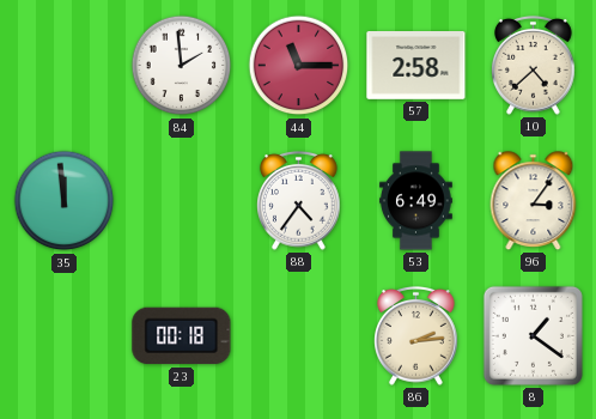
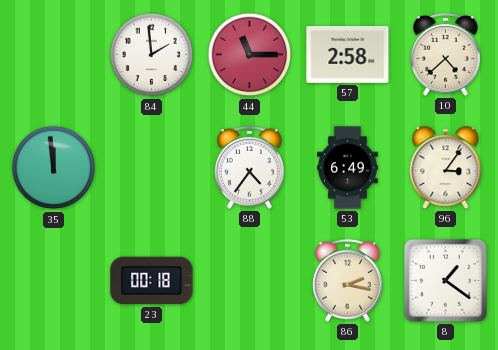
86: 2:14 -> 2:17
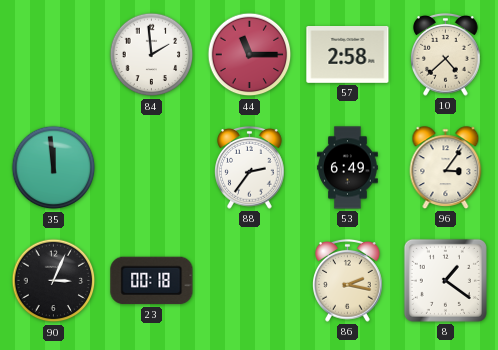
88: 4:36 -> 2:36
90: none -> 3:04
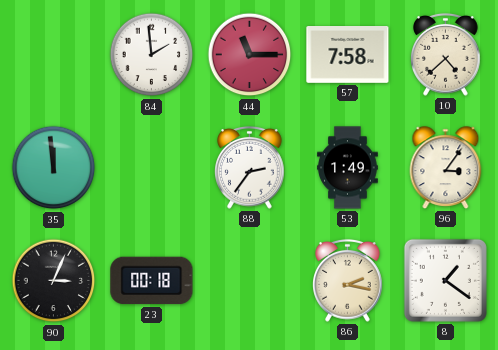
57: 2:58 -> 7:58
53: 6:49 -> 1:49
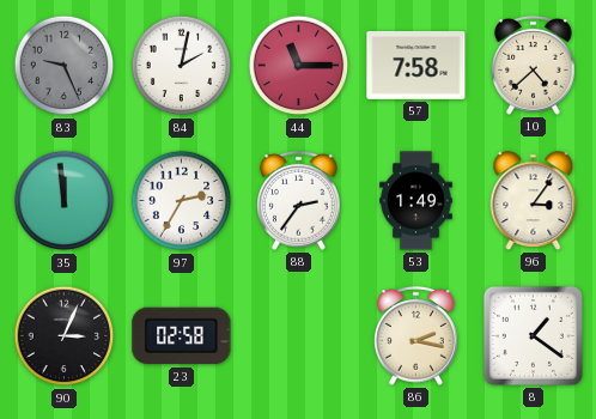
83: none -> 9:26
84: 1:59 -> 2:02
97: none -> 2:35
23: 00:18 -> 02:58
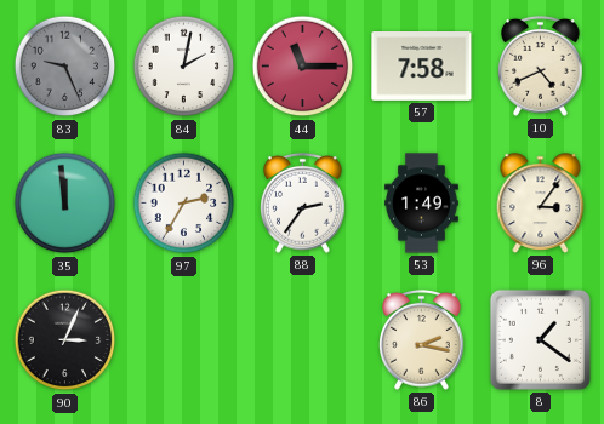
10: 4:38 -> 4:41
23: 02:58 -> none
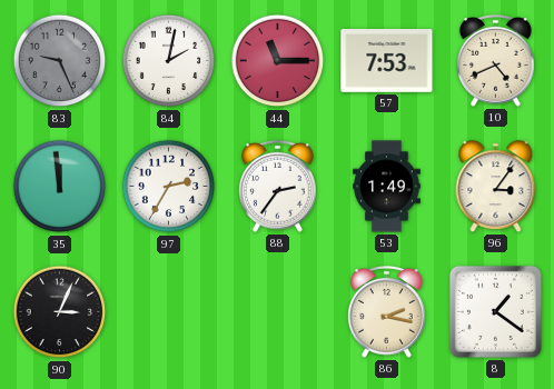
57: 7:58 -> 7:53
